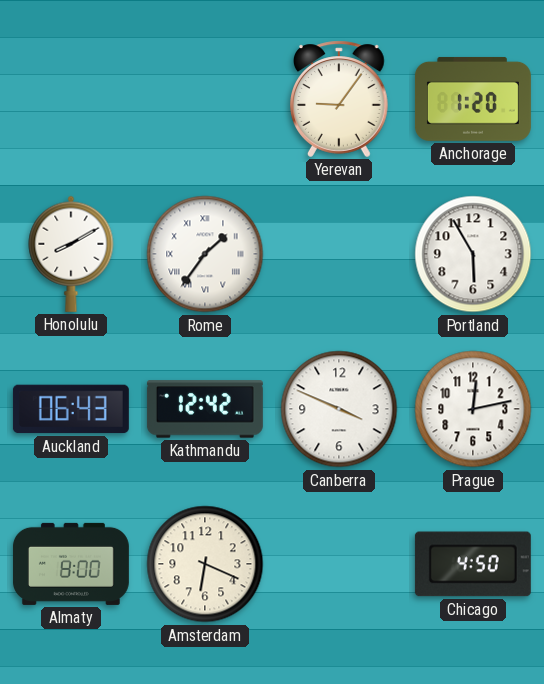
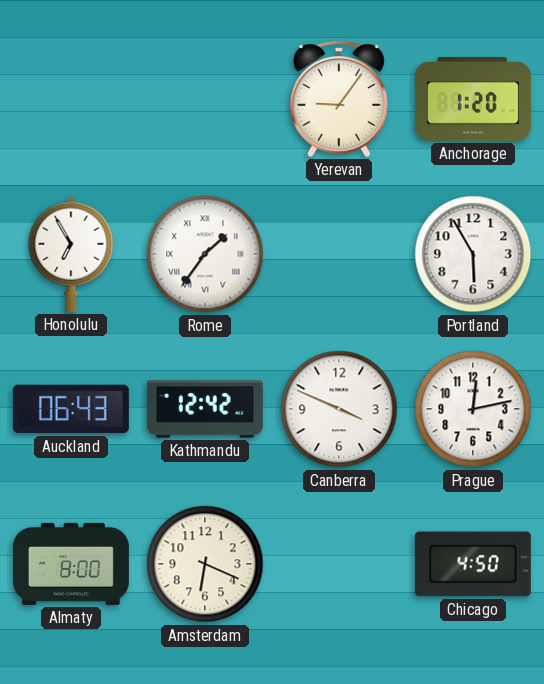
Honolulu: 8:10 -> 6:55
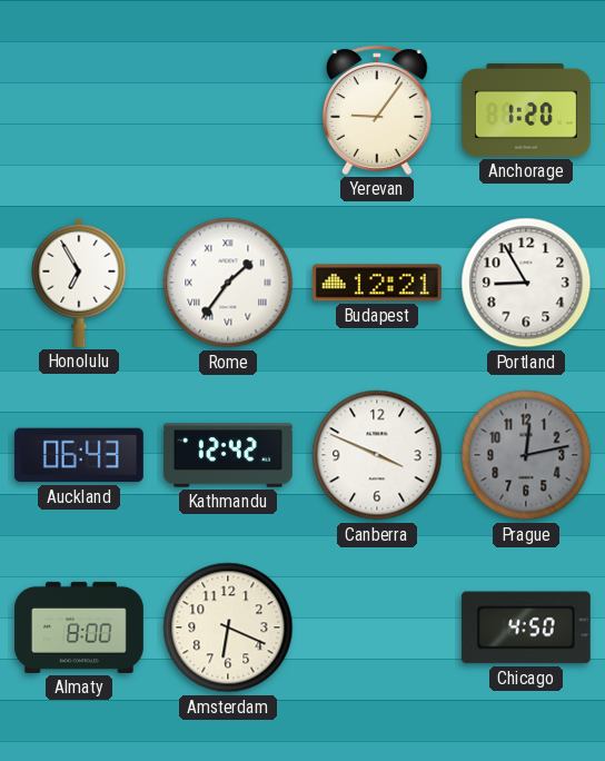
Budapest: none -> 12:21
Portland: 5:55 -> 8:55
Prague dial: white -> grey
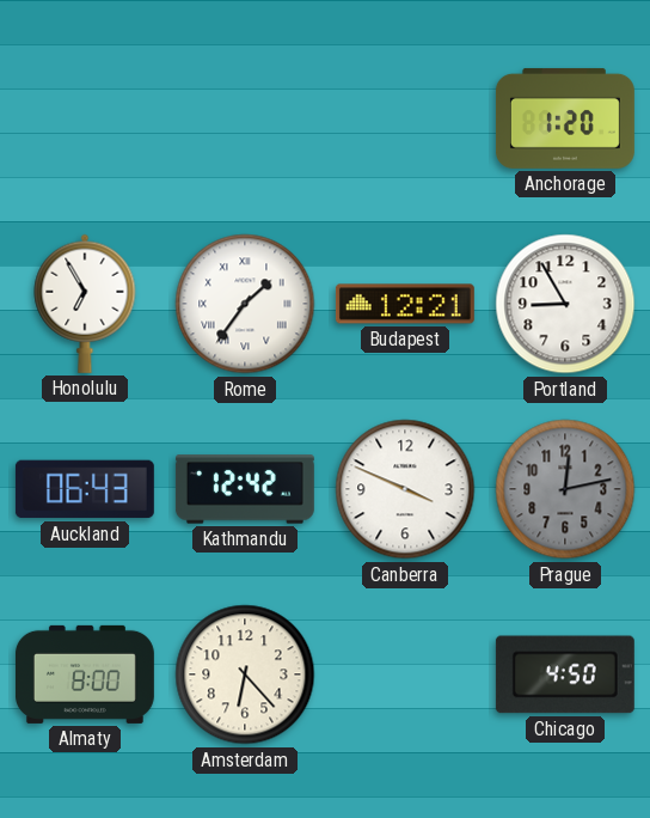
Yerevan: 9:06 -> none
Amsterdam: 6:19 -> 6:23
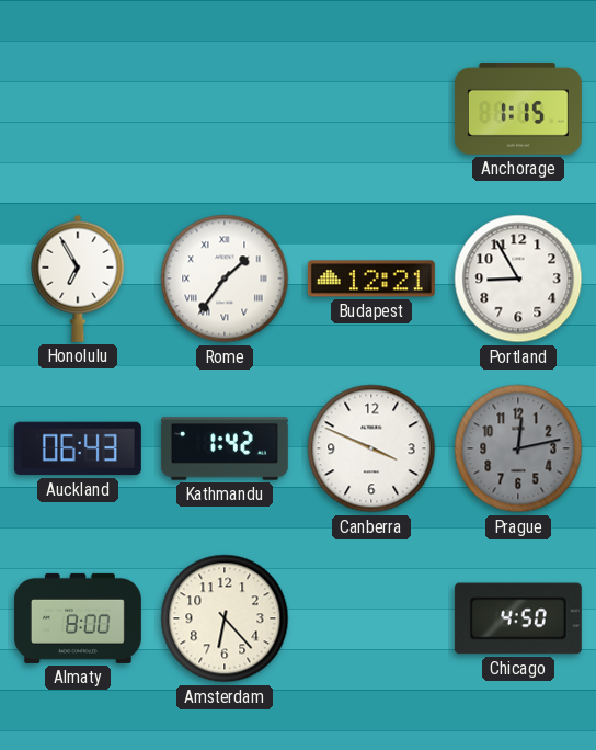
Anchorage: 1:20 -> 1:15
Kathmandu: 12:42 -> 1:42
